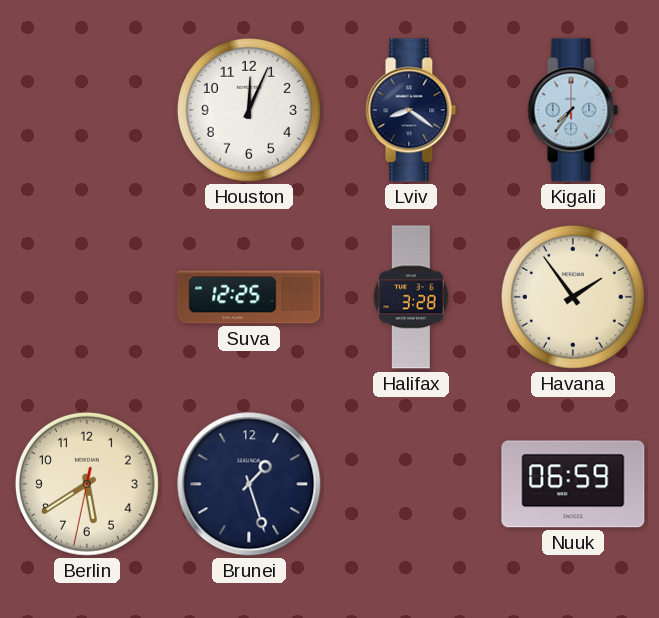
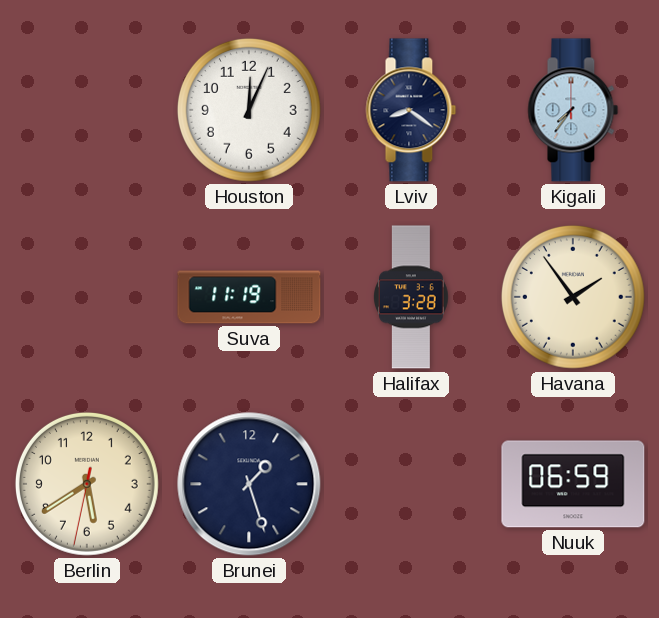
Suva: 12:25 -> 11:19
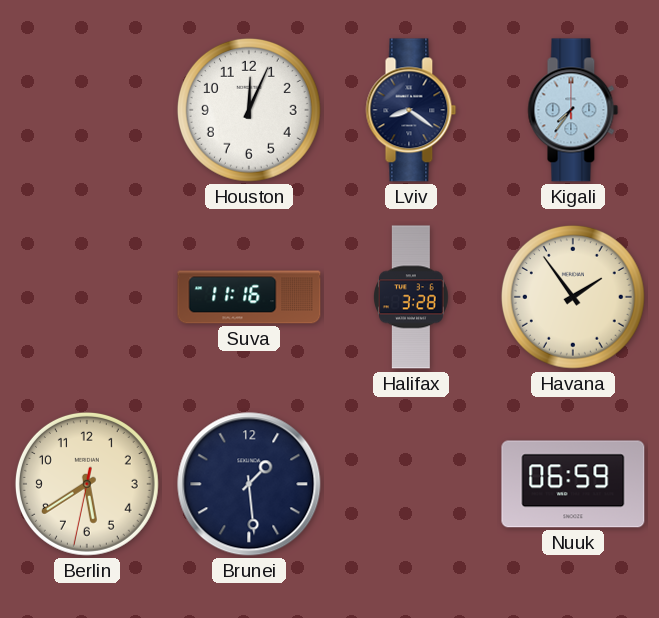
Suva: 11:19 -> 11:16
Brunei: 1:27 -> 1:29
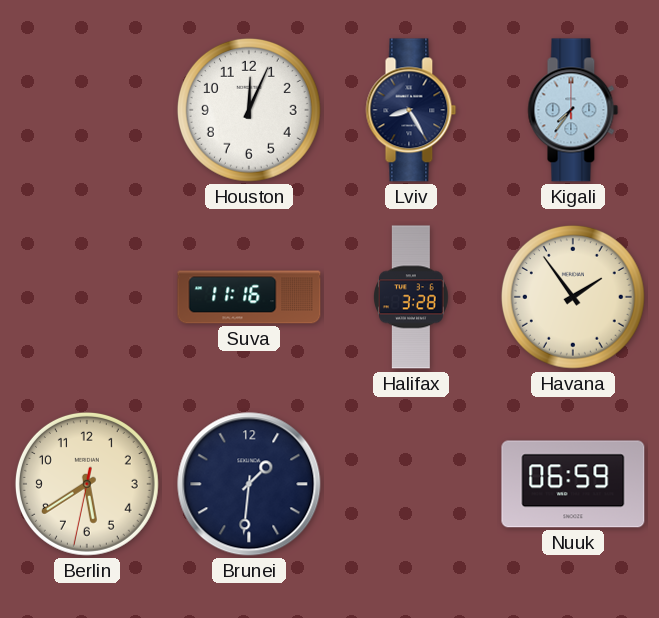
Lviv: 8:21 -> 8:25
Brunei: 1:29 -> 1:31
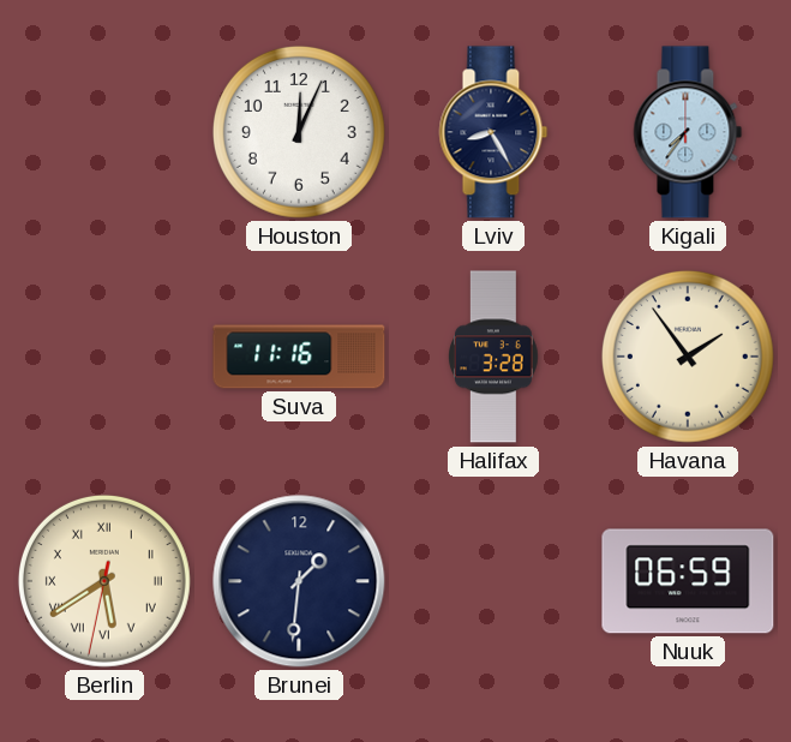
Berlin numerals: Arabic -> Roman
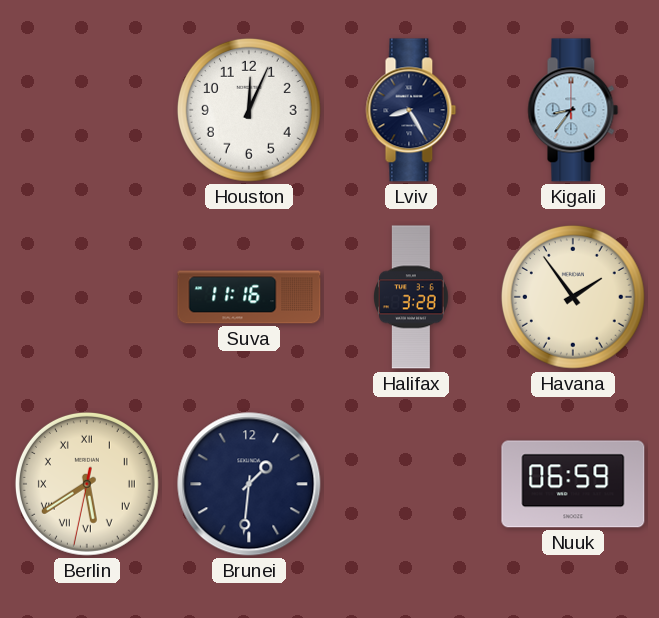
Kigali: 7:36 -> 8:36
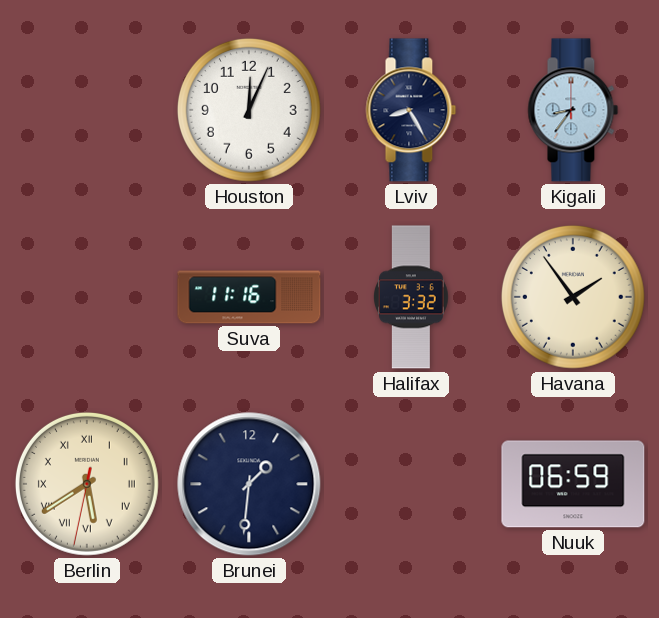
Halifax: 3:28 -> 3:32
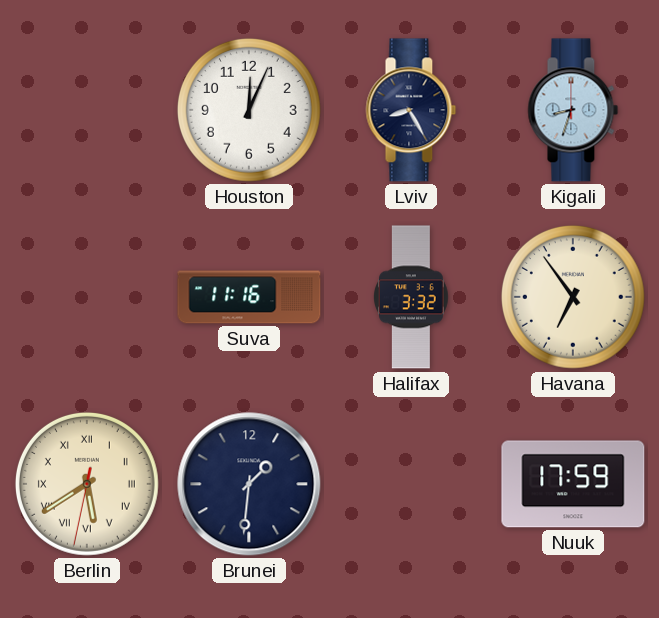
Kigali: 8:36 -> 8:33
Havana: 1:54 -> 6:54
Nuuk: 06:59 -> 17:59
